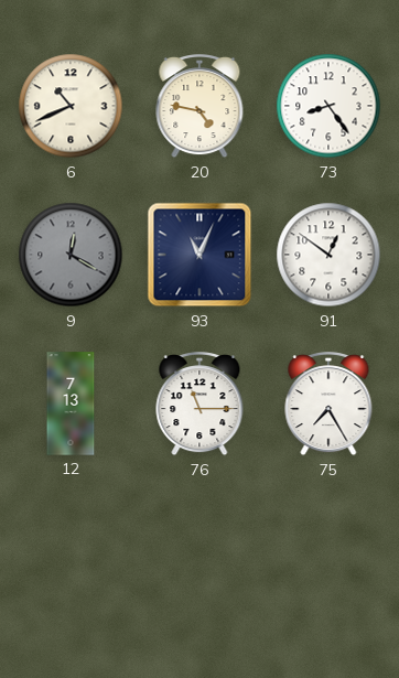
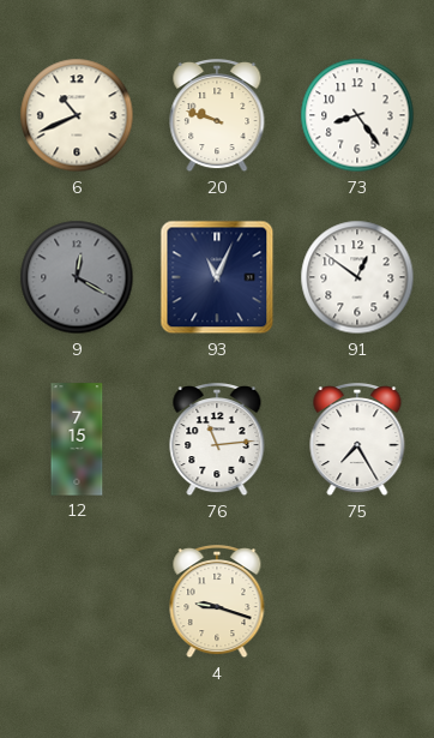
20: 4:47 -> 9:48
12: 7:13 -> 7:15
76: 11:15 -> 11:14
4: none -> 9:18
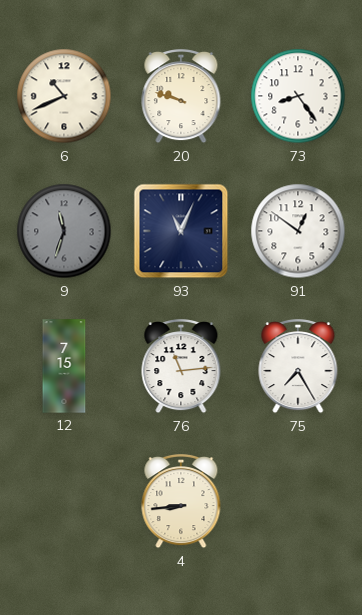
9: 12:20 -> 11:33
4: 9:18 -> 8:44
